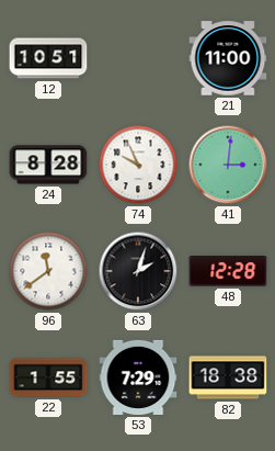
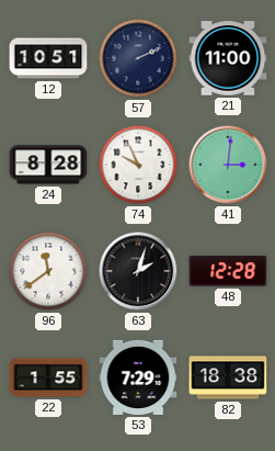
57: none -> 2:11
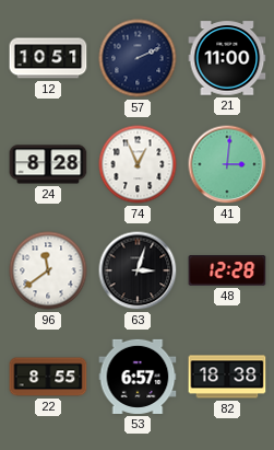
74: 9:56 -> 12:56
63: 2:03 -> 3:03
22: 1:55 -> 8:55
53: 7:29 -> 6:57
